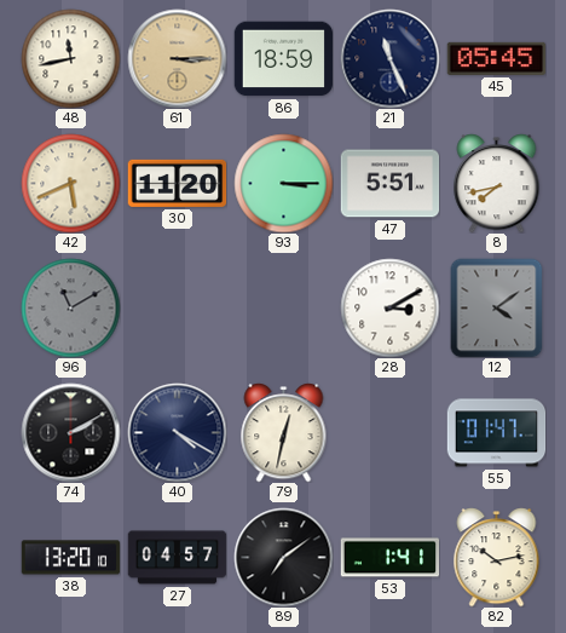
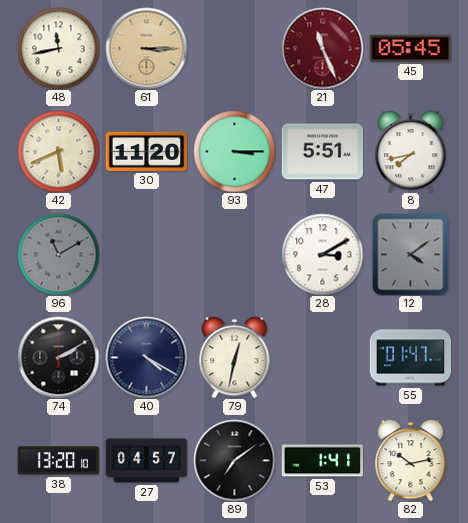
86: 18:59 -> none
21 dial: navy -> burgundy
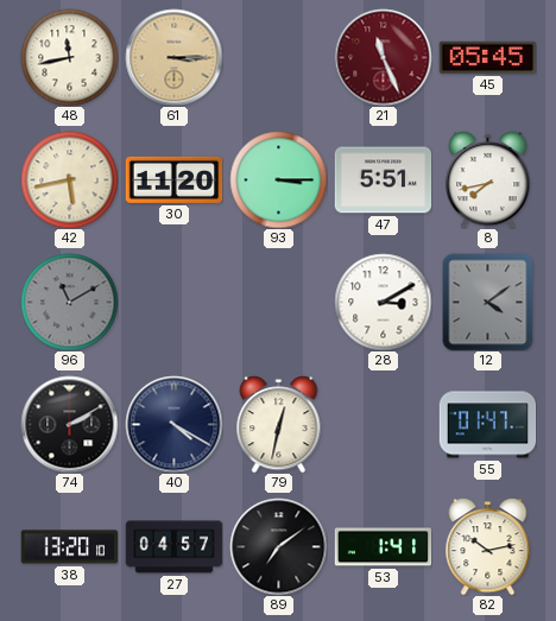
42: 5:41 -> 5:43
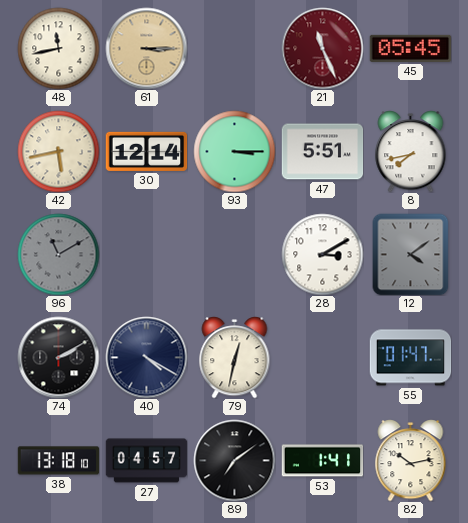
30: 11:20 -> 12:14
38: 13:20 -> 13:18
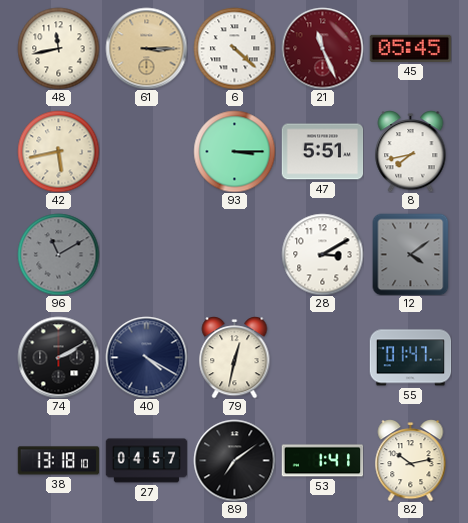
6: none -> 4:22
30: 12:14 -> none
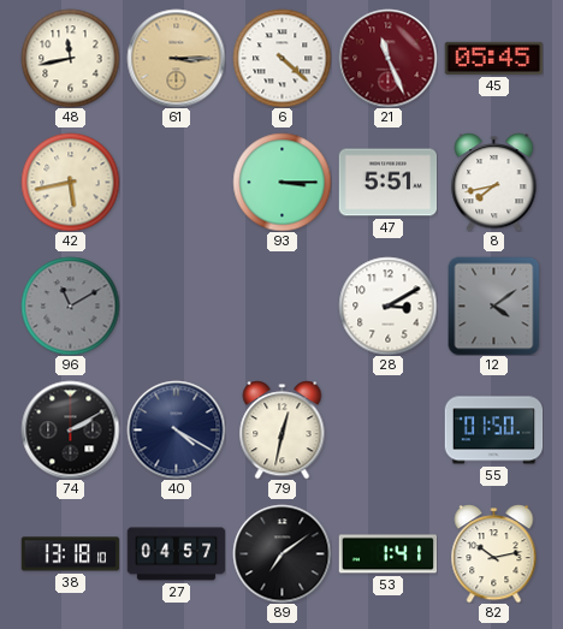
55: 01:47 -> 01:50
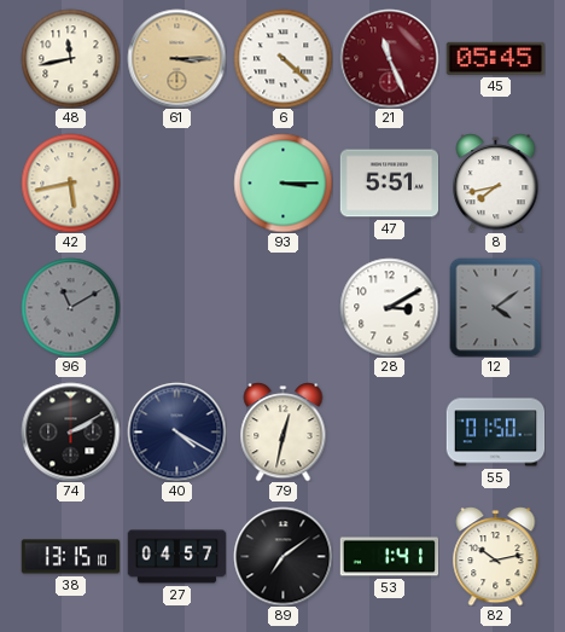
38: 13:18 -> 13:15
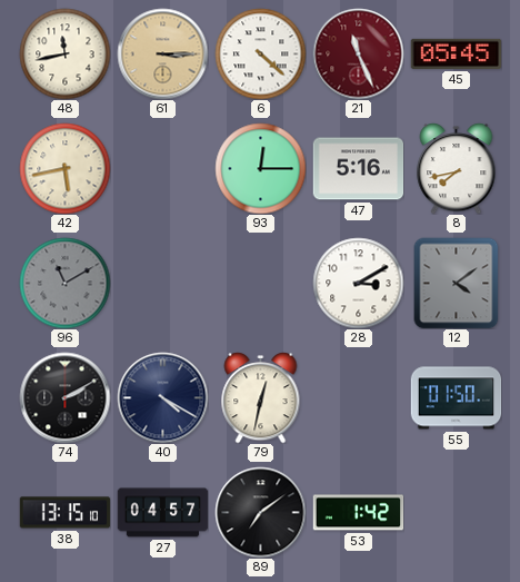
93: 3:15 -> 12:15
47: 5:51 -> 5:16
53: 1:41 -> 1:42
82: 10:13 -> none
